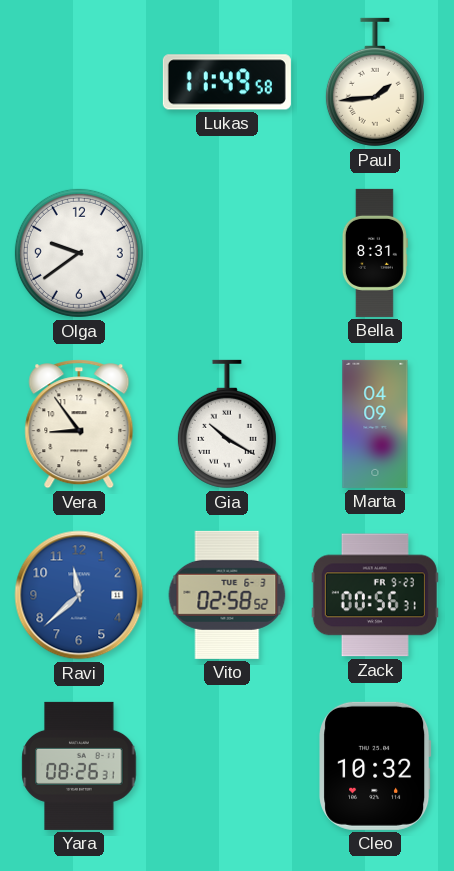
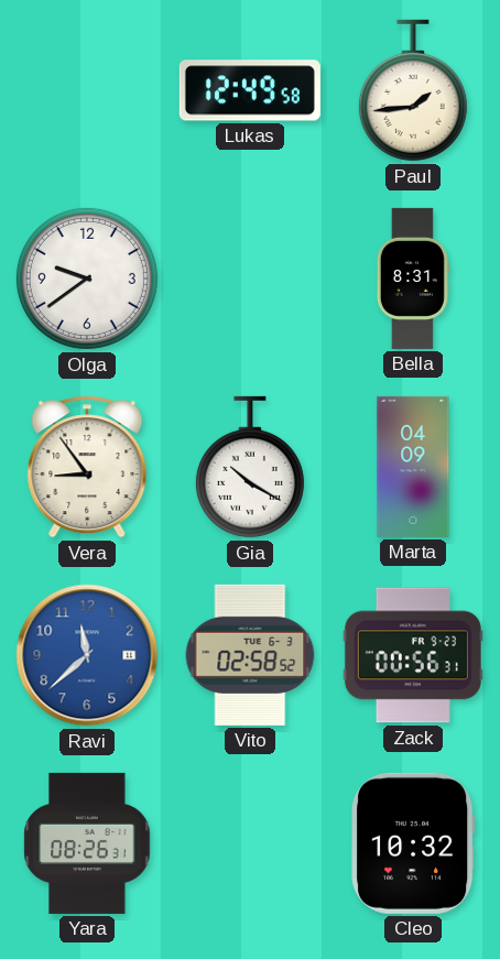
Lukas: 11:49 -> 12:49
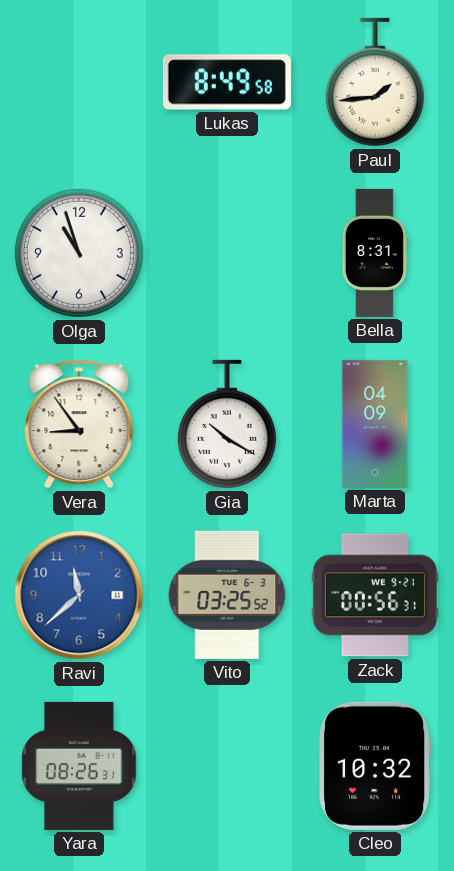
Lukas: 12:49 -> 8:49
Olga: 9:39 -> 10:57
Vito: 02:58 -> 03:25
Zack date: FR 9-23 -> WE 9-21
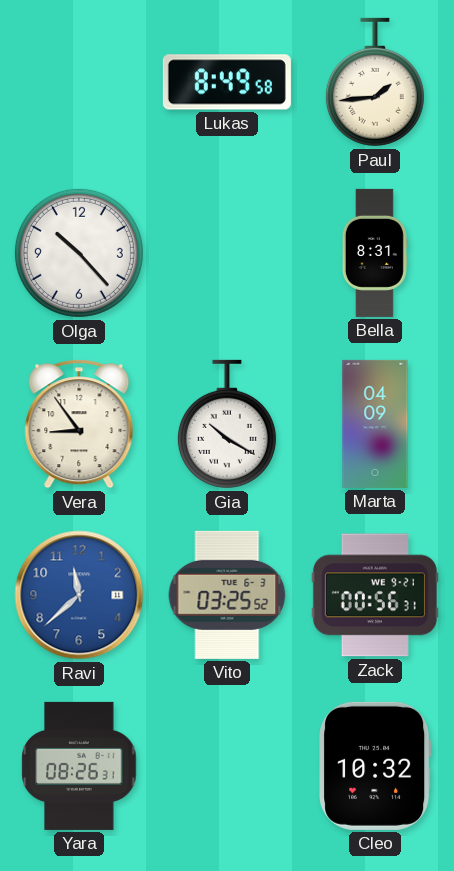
Olga: 10:57 -> 10:23
